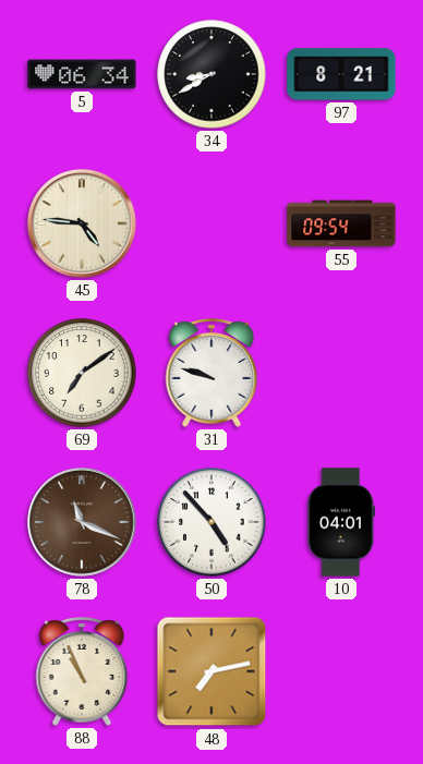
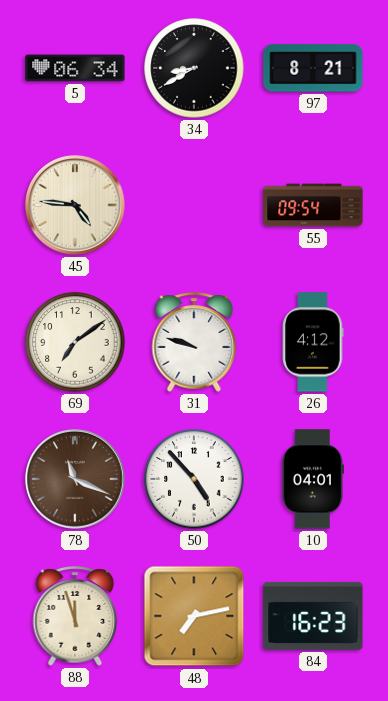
26: none -> 4:12
88: 10:56 -> 11:57
84: none -> 16:23
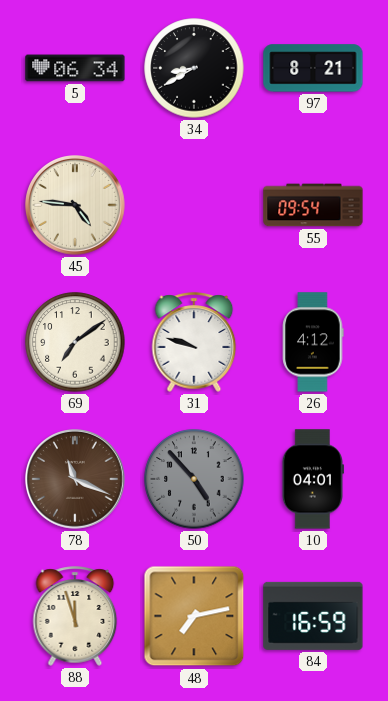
50 dial: white -> grey
84: 16:23 -> 16:59
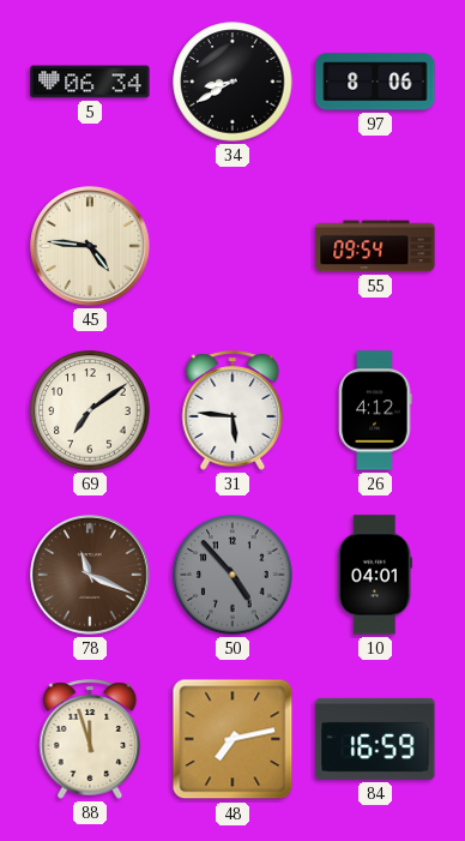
97: 8:21 -> 8:06
31: 9:48 -> 5:46
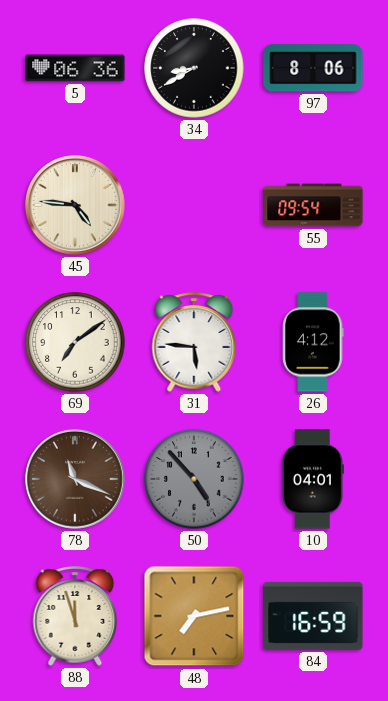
5: 06:34 -> 06:36
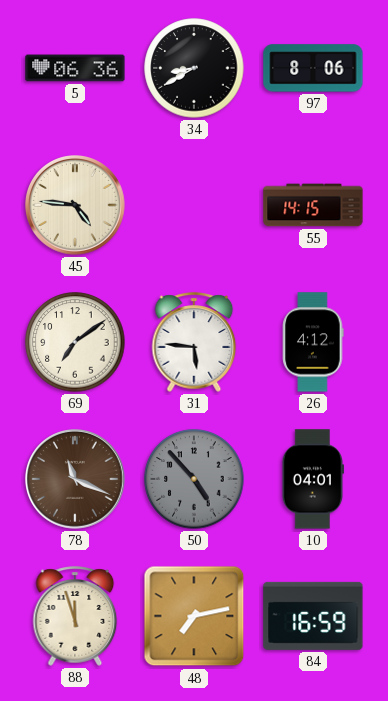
55: 09:54 -> 14:15
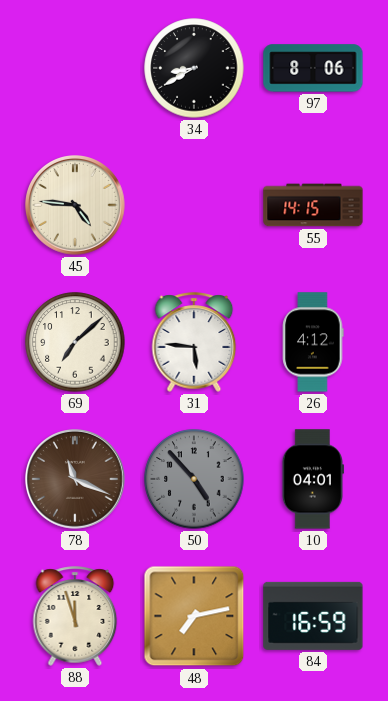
5: 06:36 -> none
69: 7:09 -> 7:08
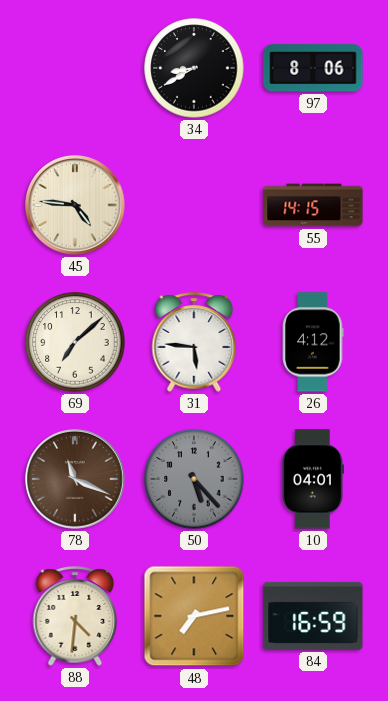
50: 4:53 -> 5:23
88: 11:57 -> 4:31
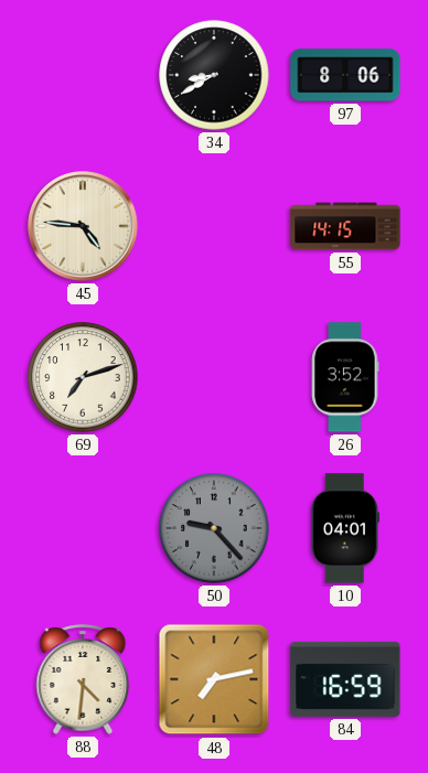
69: 7:08 -> 7:12
31: 5:46 -> none
26: 4:12 -> 3:52
78: 11:19 -> none
50: 5:23 -> 9:23
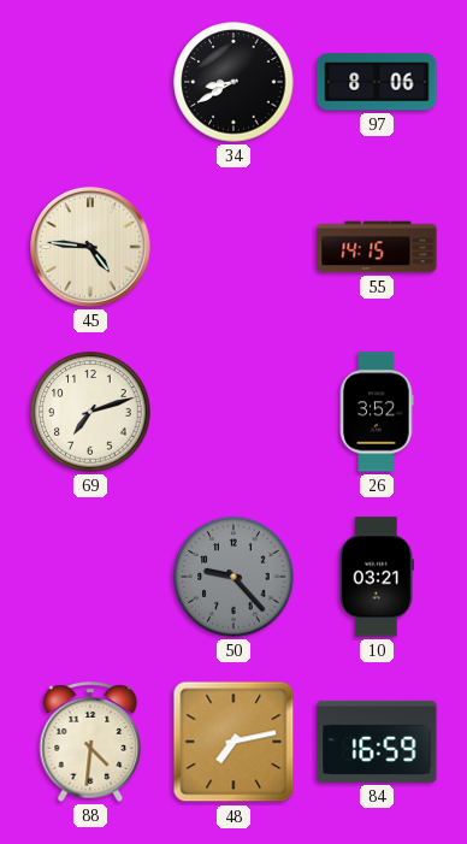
10: 04:01 -> 03:21
